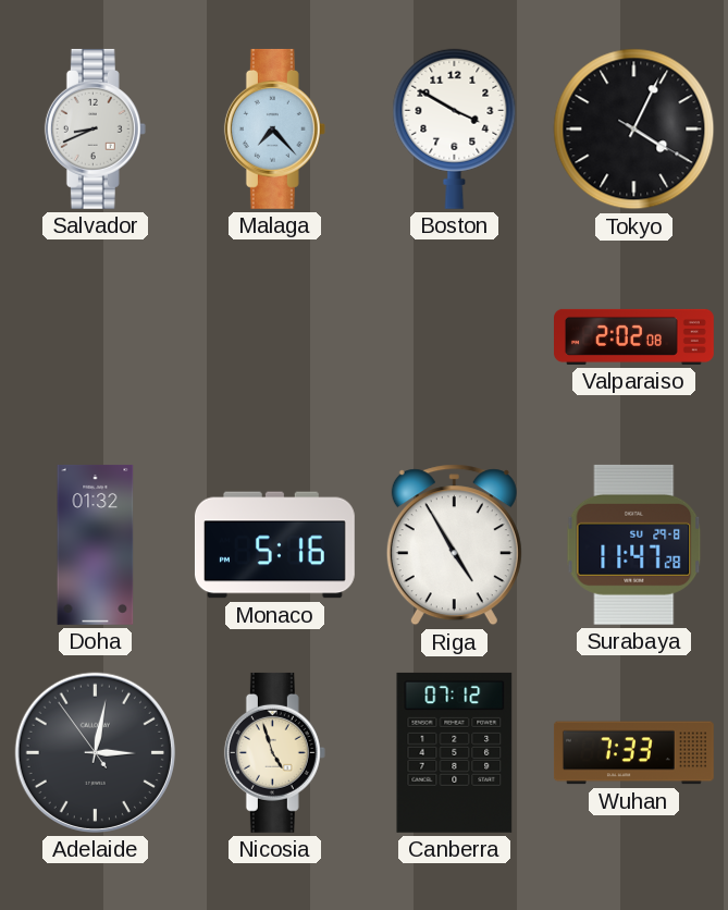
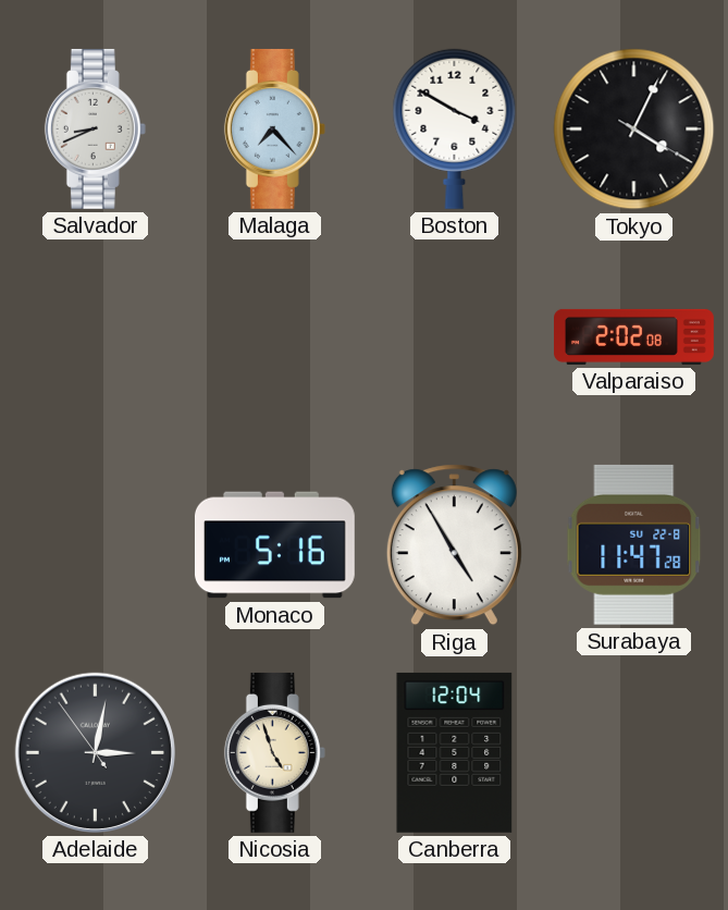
Doha: 01:32 -> none
Surabaya date: SU 29-8 -> SU 22-8
Canberra: 07:12 -> 12:04
Wuhan: 7:33 -> none
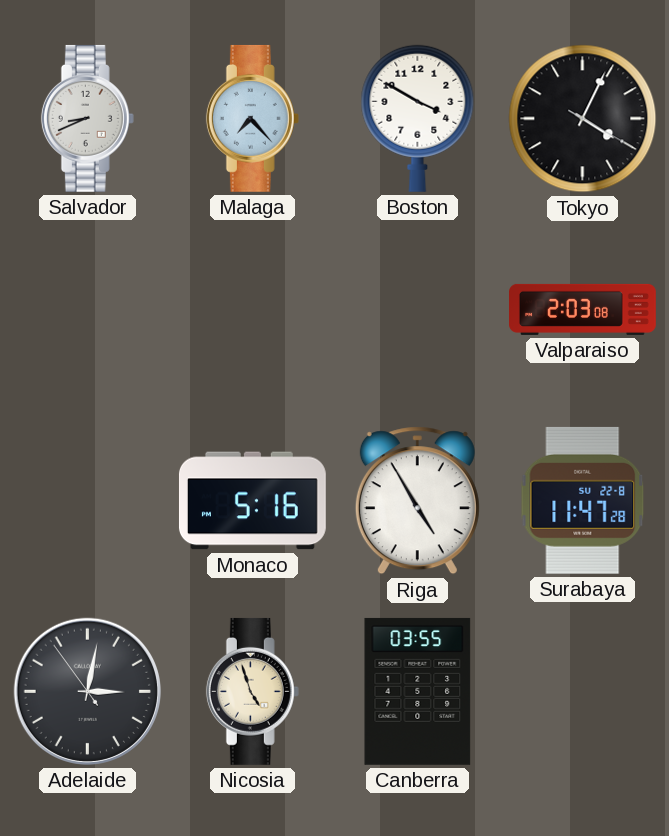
Valparaiso: 2:02 -> 2:03
Canberra: 12:04 -> 03:55
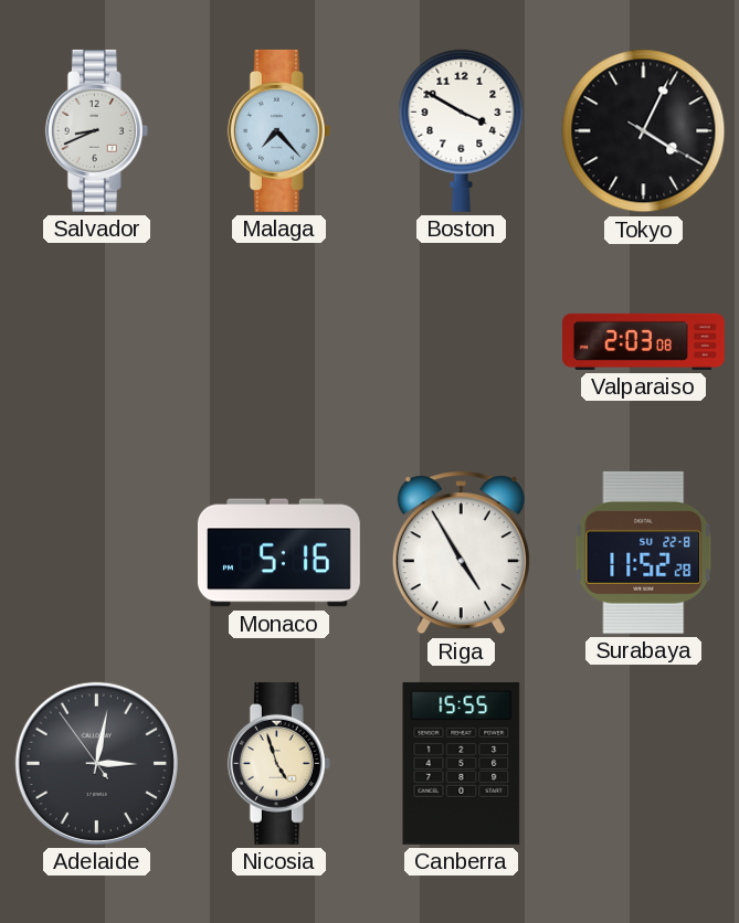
Surabaya: 11:47 -> 11:52
Canberra: 03:55 -> 15:55
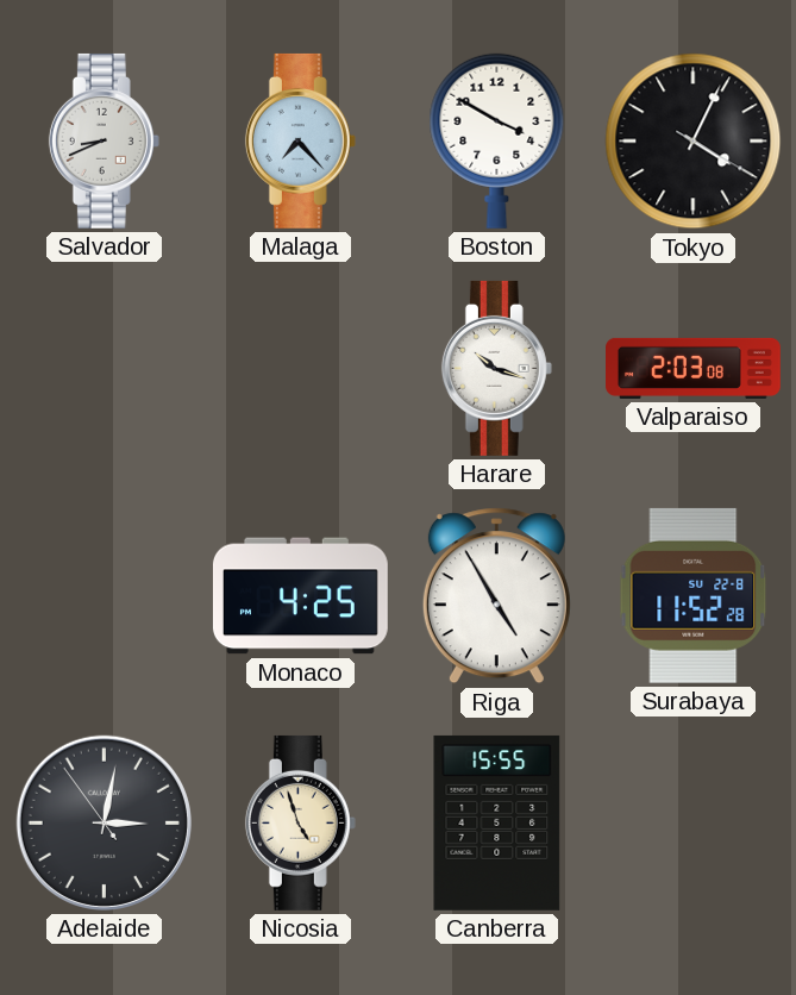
Harare: none -> 10:18
Monaco: 5:16 -> 4:25
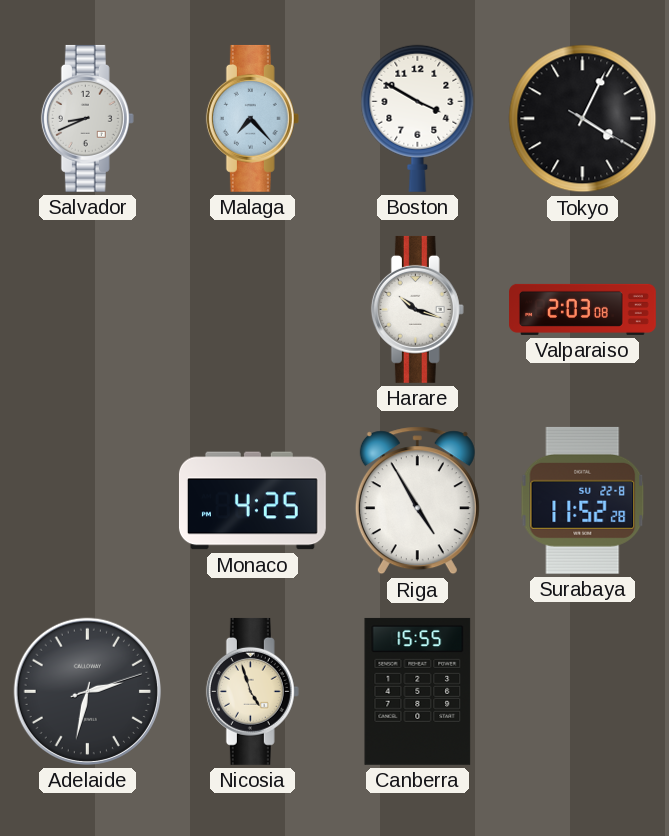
Adelaide: 3:01 -> 2:32
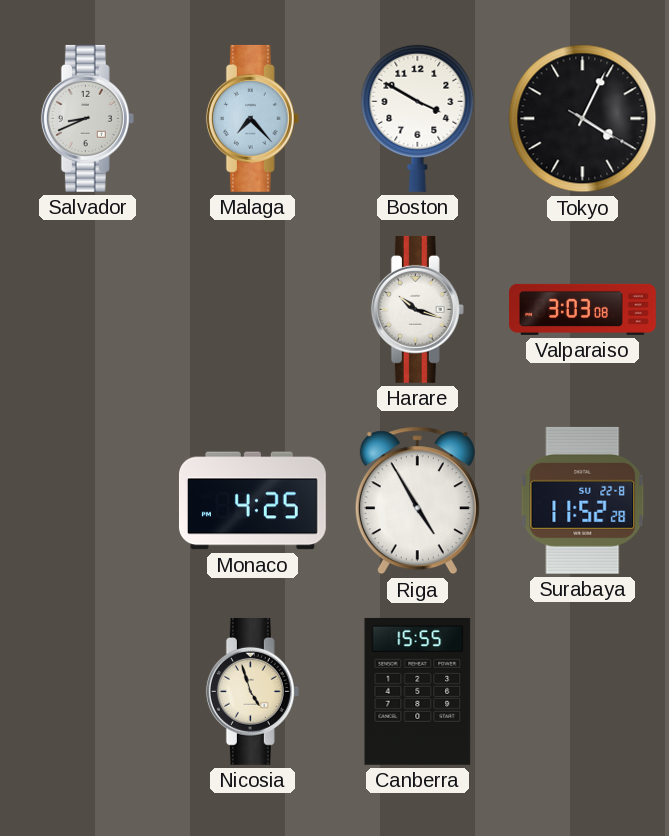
Valparaiso: 2:03 -> 3:03
Adelaide: 2:32 -> none
